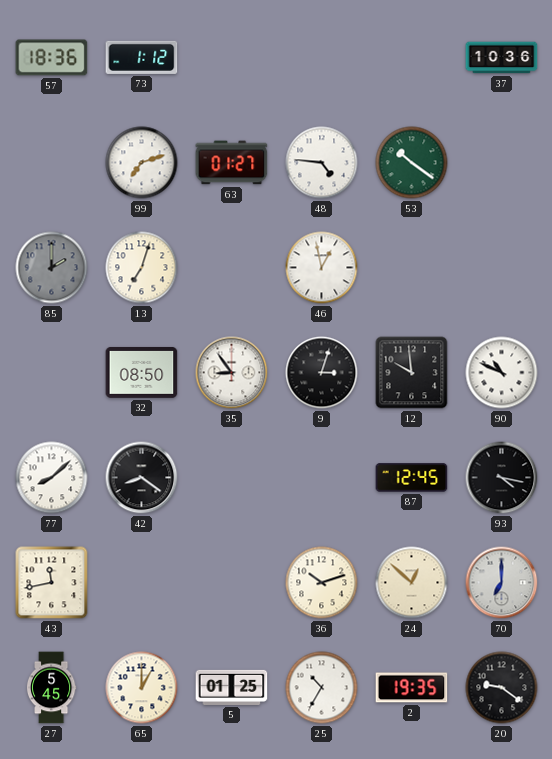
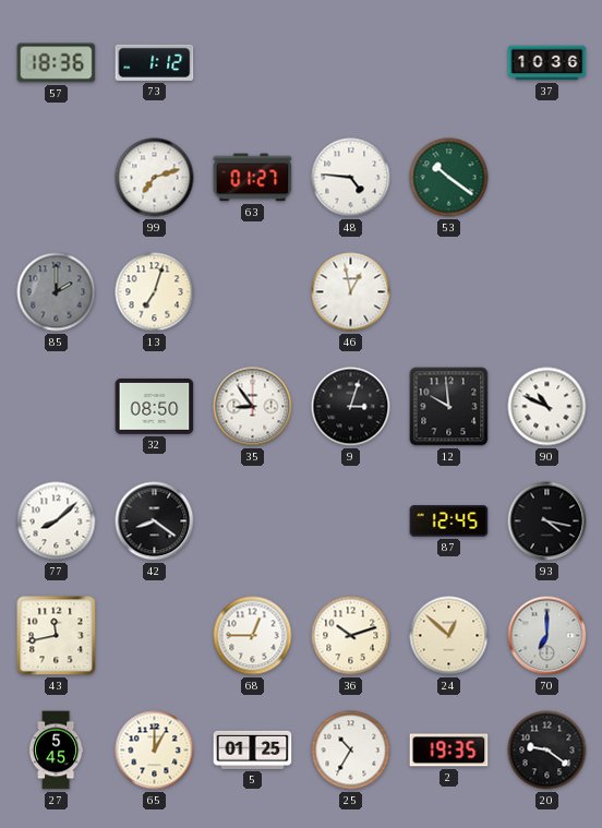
68: none -> 12:45
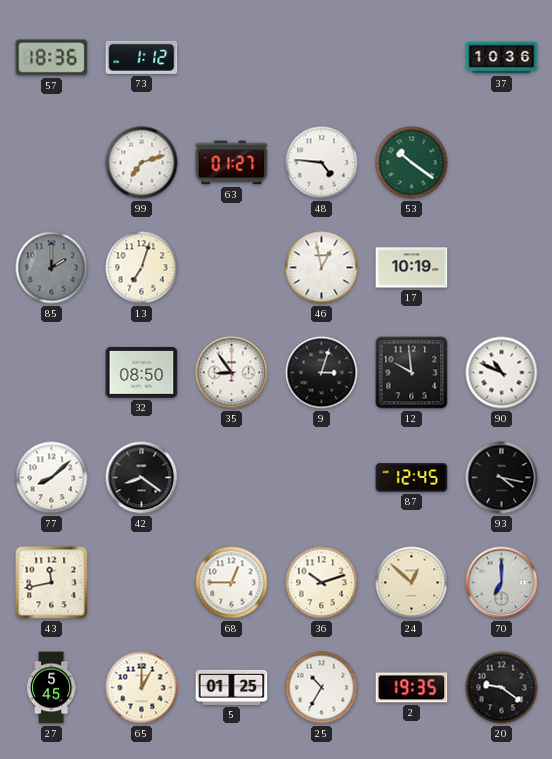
17: none -> 10:19
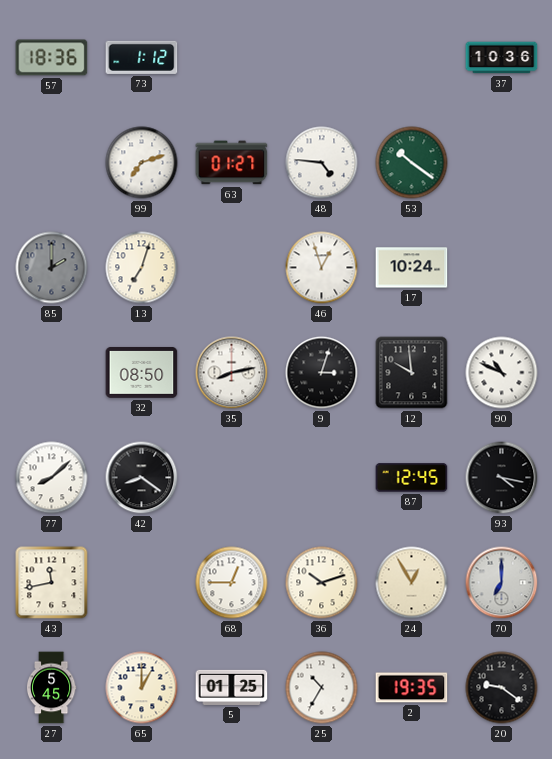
46: 12:58 -> 12:57
17: 10:19 -> 10:24
35: 8:54 -> 8:13
24: 12:52 -> 12:55
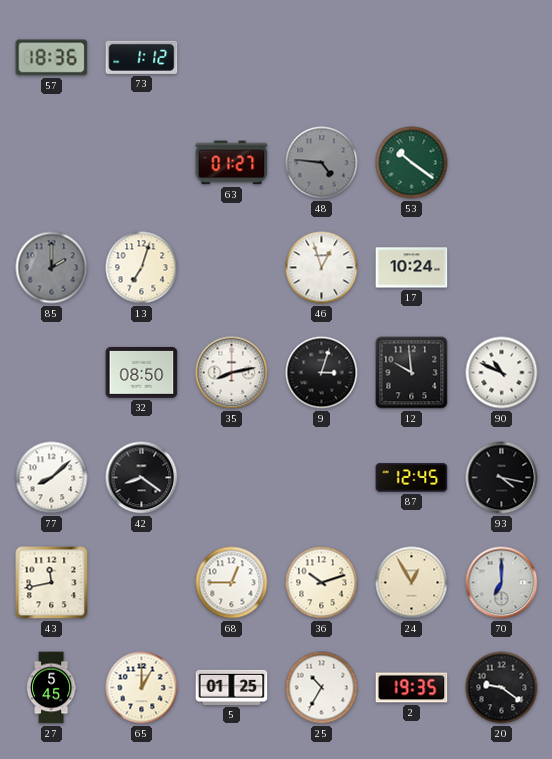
37: 10:36 -> none
99: 7:12 -> none
48 dial: white -> grey
